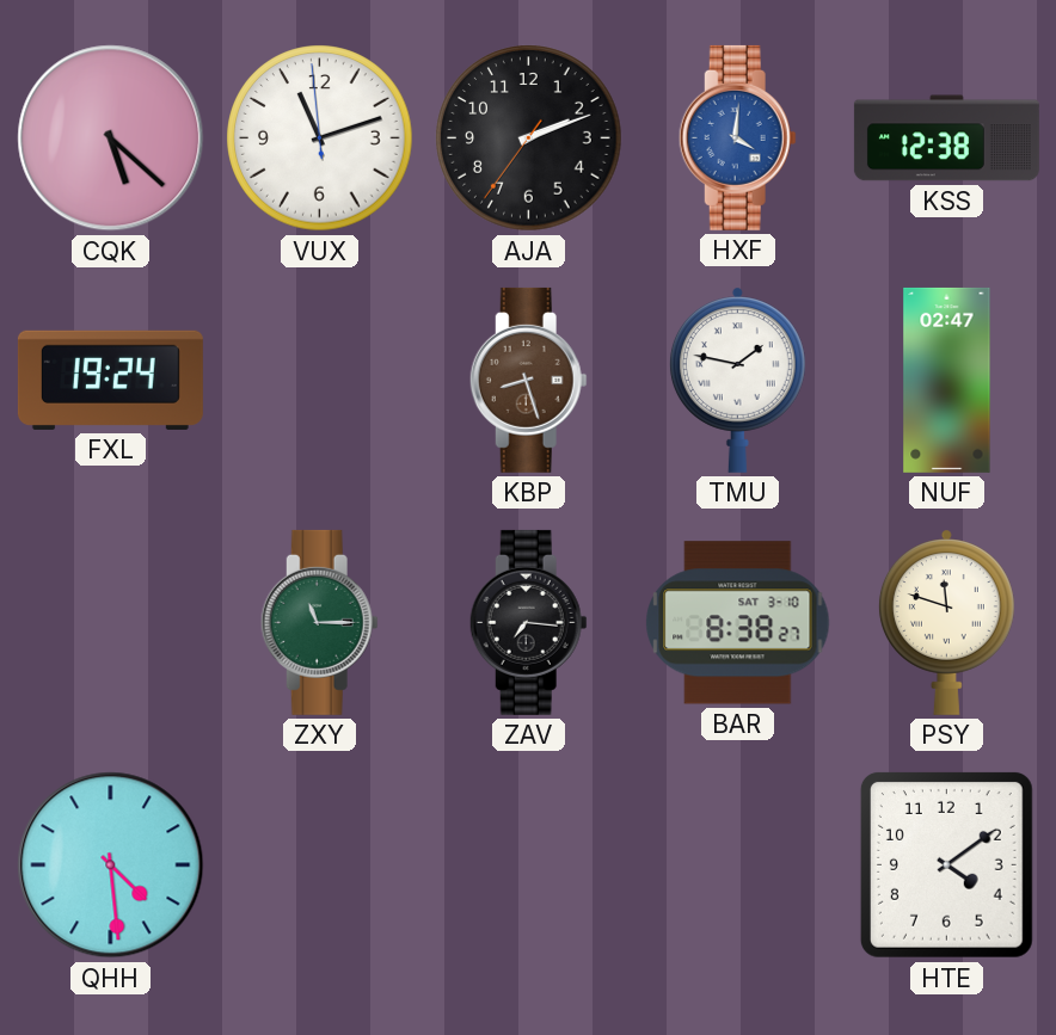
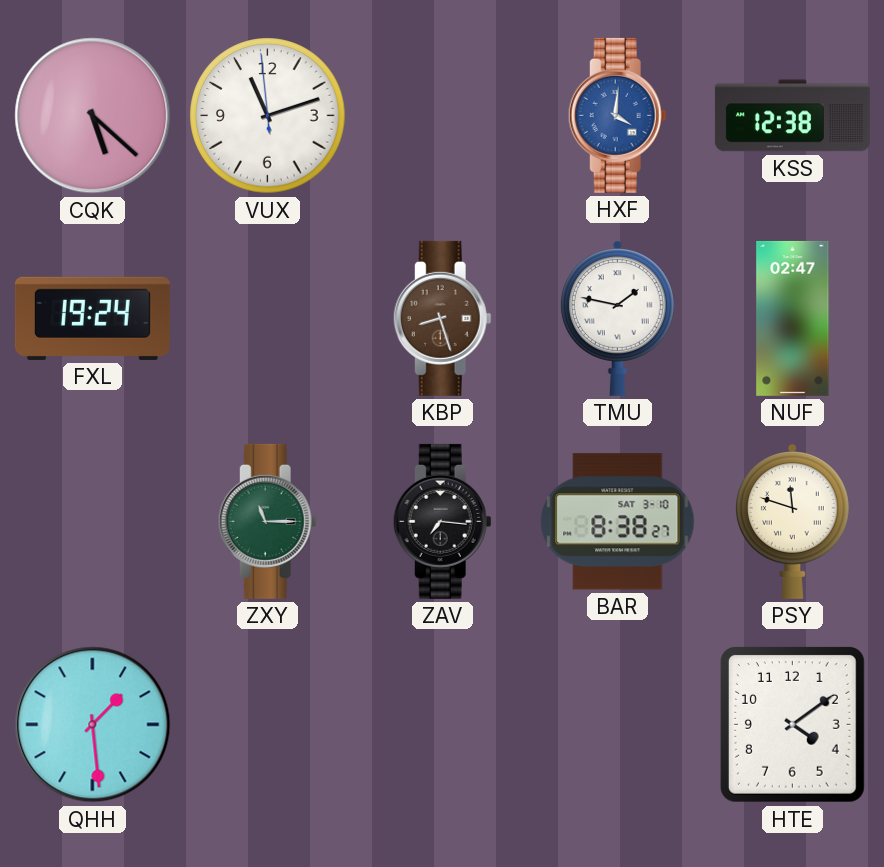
AJA: 2:11 -> none
QHH: 4:29 -> 1:29
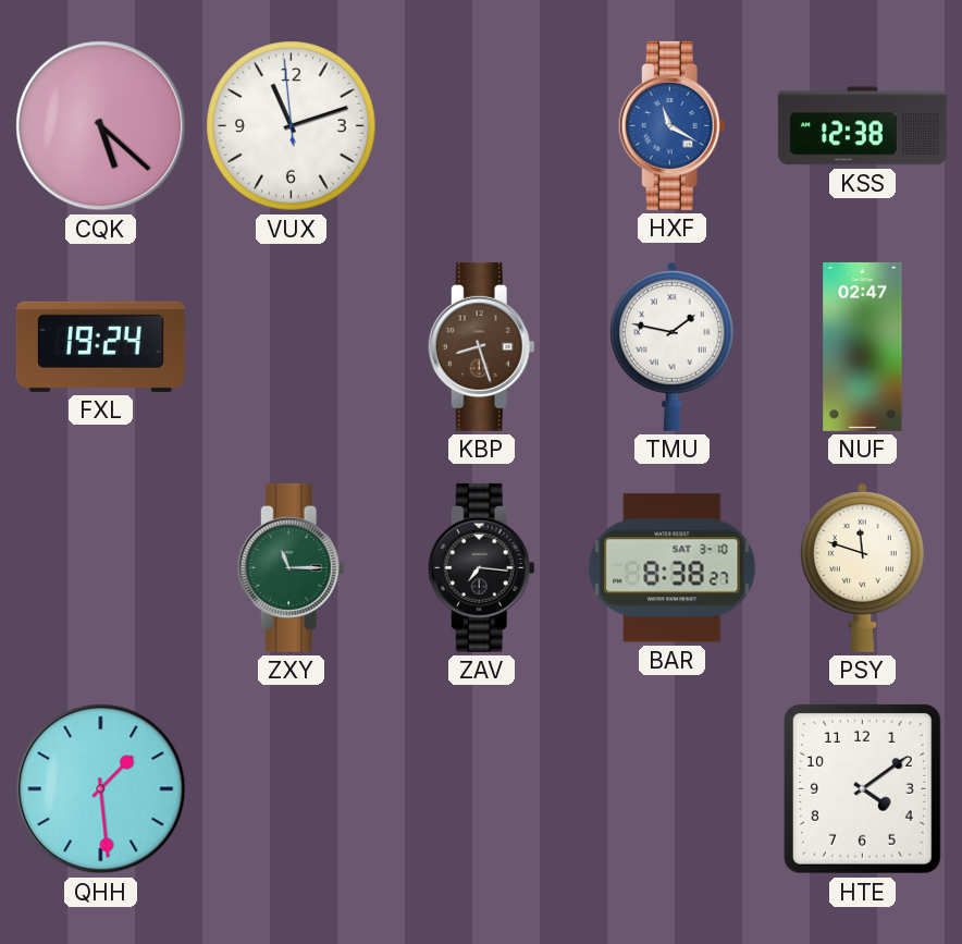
HXF: 4:01 -> 11:20
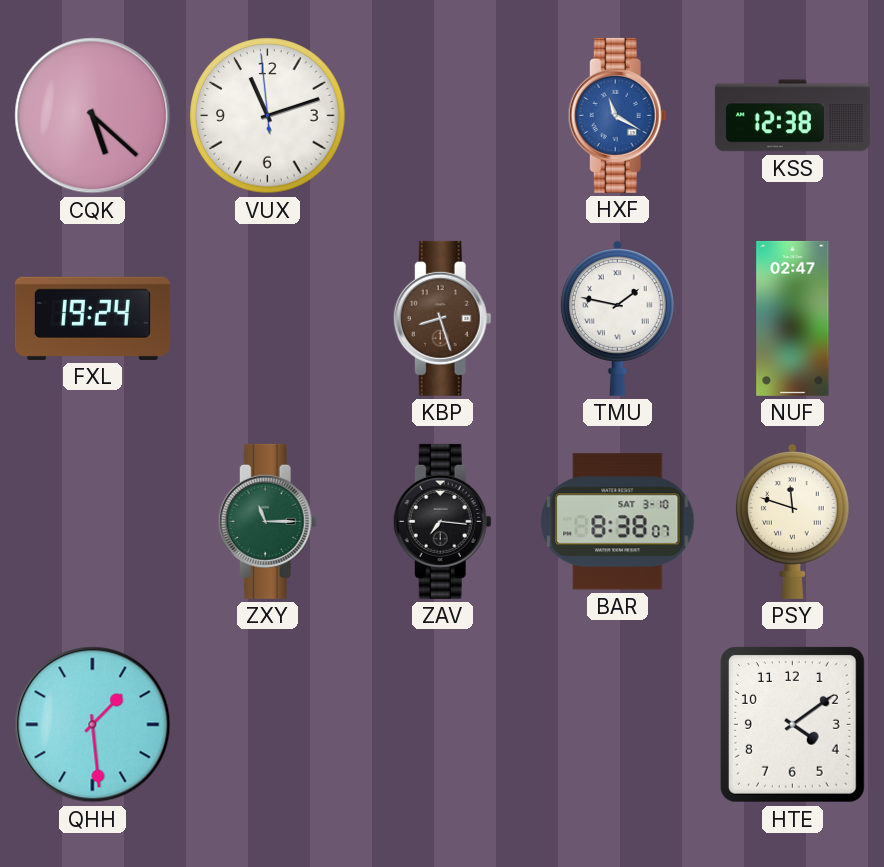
BAR: 8:38:27 -> 8:38:07
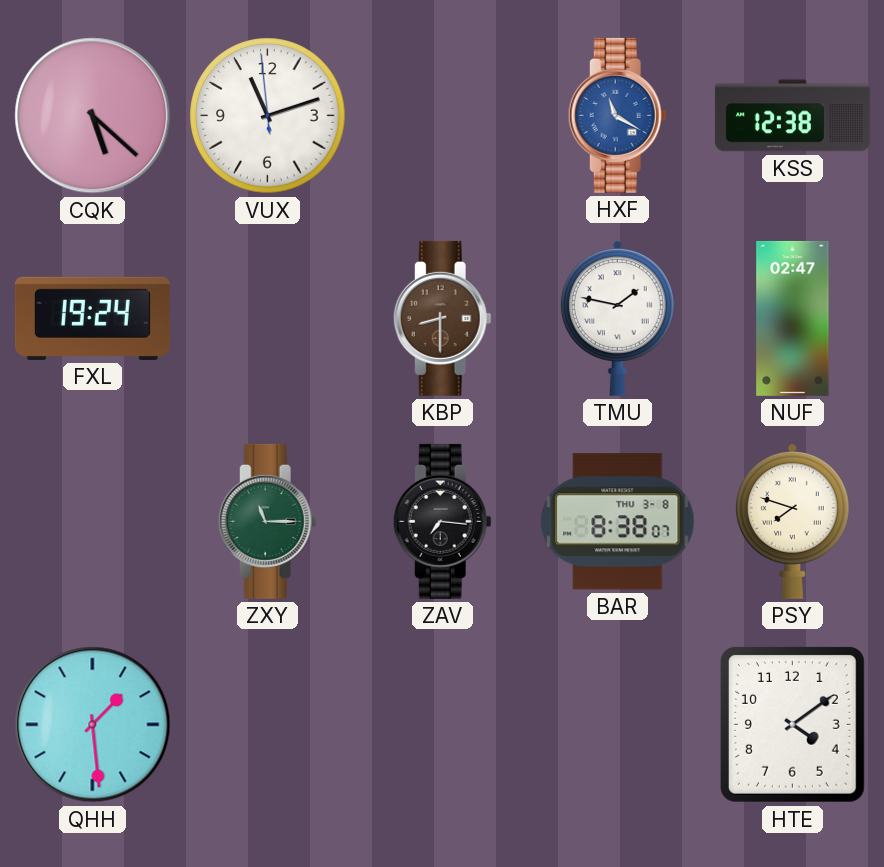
KBP: 8:27 -> 8:30
BAR date: SAT 3-10 -> THU 3-8
PSY: 11:48 -> 7:48
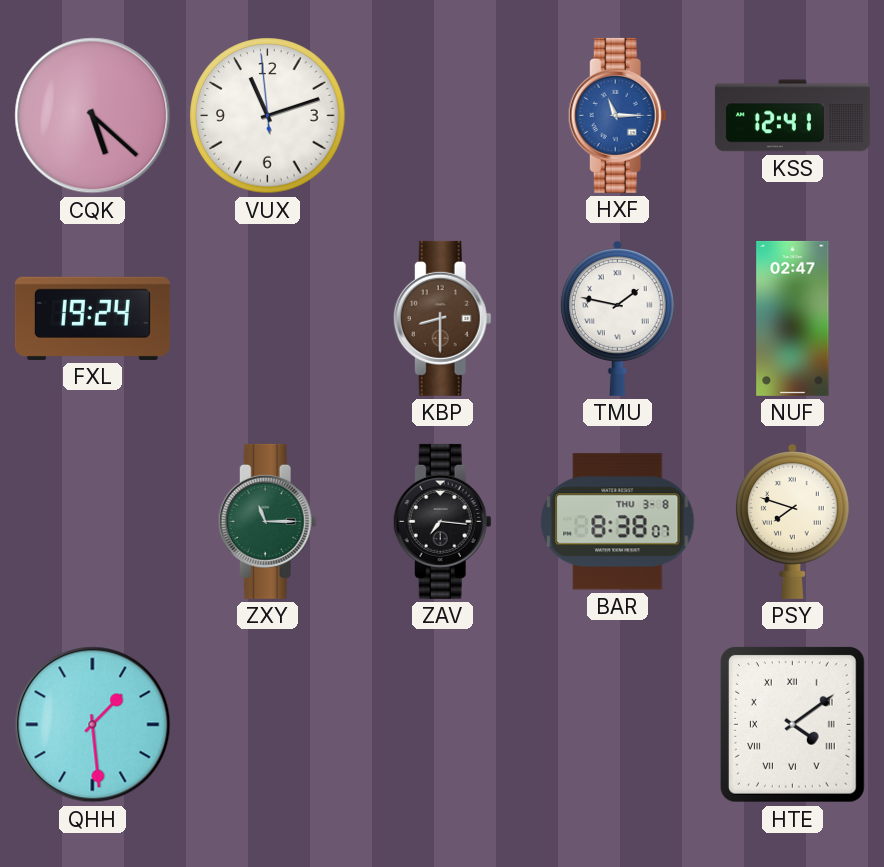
HXF: 11:20 -> 11:15
KSS: 12:38 -> 12:41
HTE numerals: Arabic -> Roman
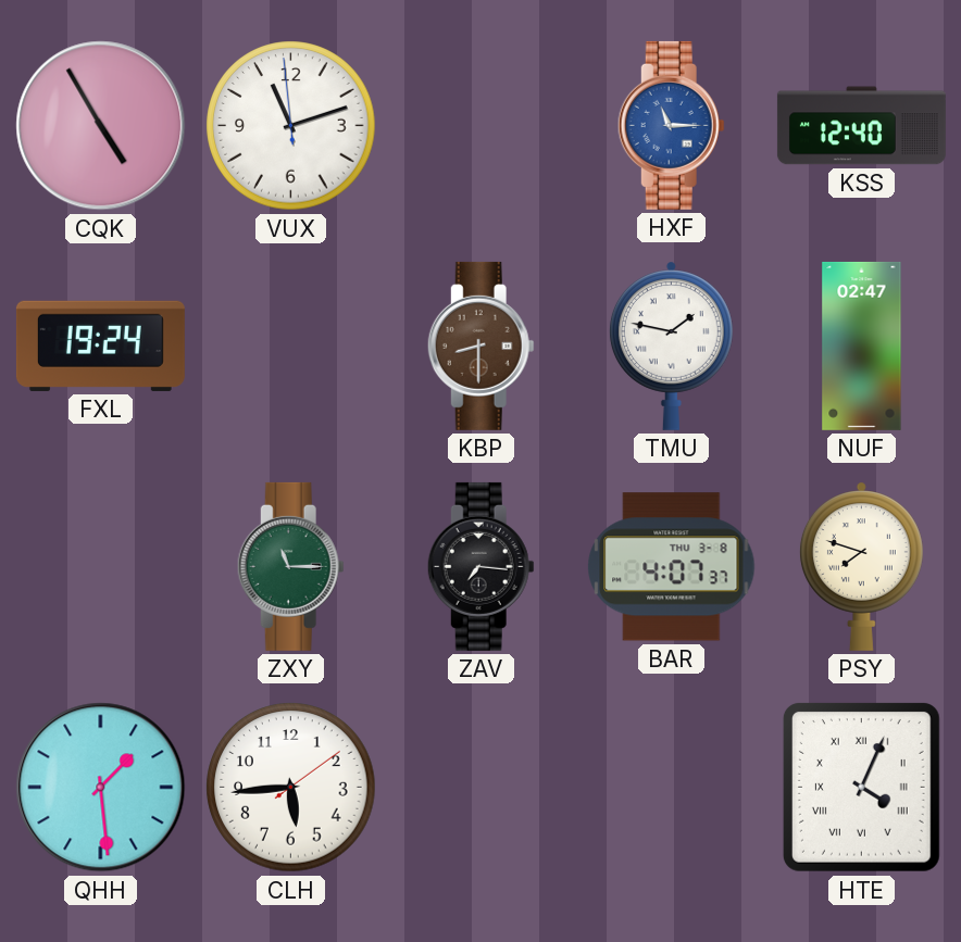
CQK: 5:22 -> 4:55
KSS: 12:41 -> 12:40
BAR: 8:38 -> 4:07
CLH: none -> 5:44
HTE: 4:09 -> 4:04
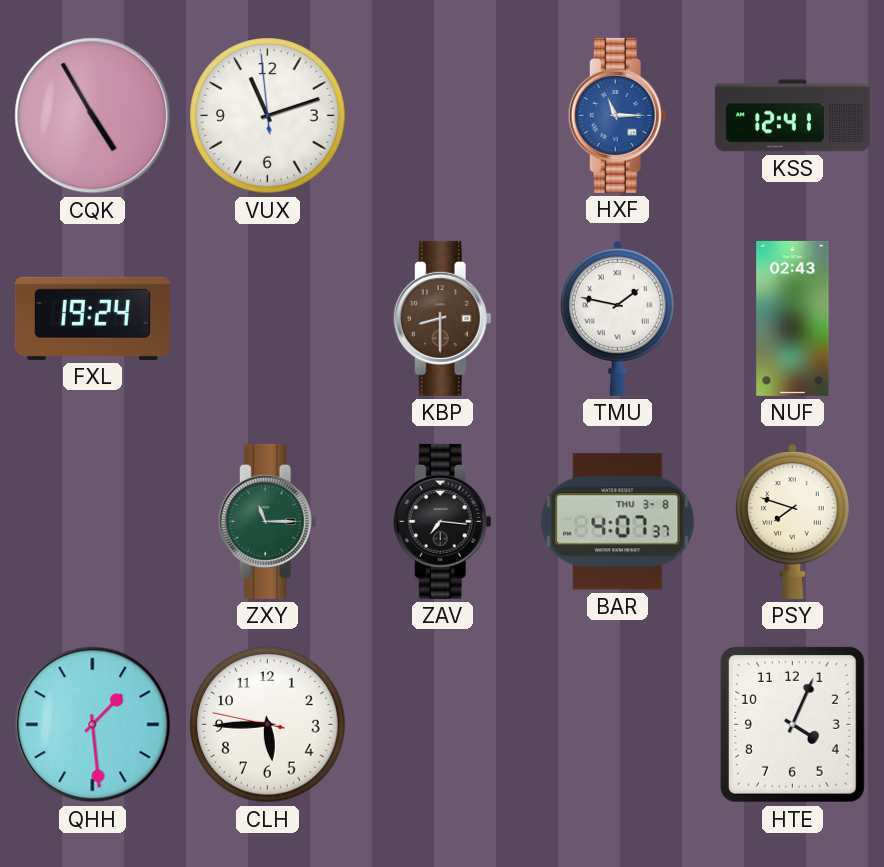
KSS: 12:40 -> 12:41
NUF: 02:47 -> 02:43
CLH: 5:44:09 -> 5:44:47
HTE numerals: Roman -> Arabic
